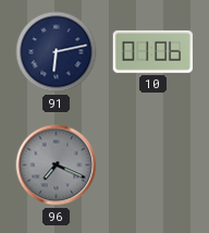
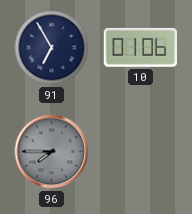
91: 6:13 -> 6:55
96: 7:19 -> 7:45
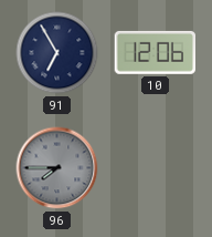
10: 01:06 -> 12:06
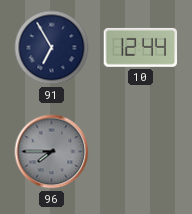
10: 12:06 -> 12:44
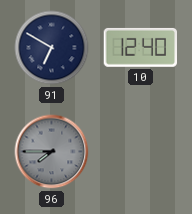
91: 6:55 -> 6:50
10: 12:44 -> 12:40
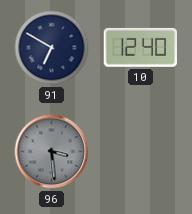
96: 7:45 -> 3:29
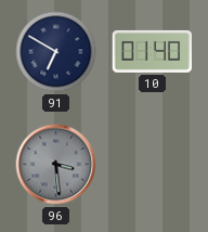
10: 12:40 -> 01:40
